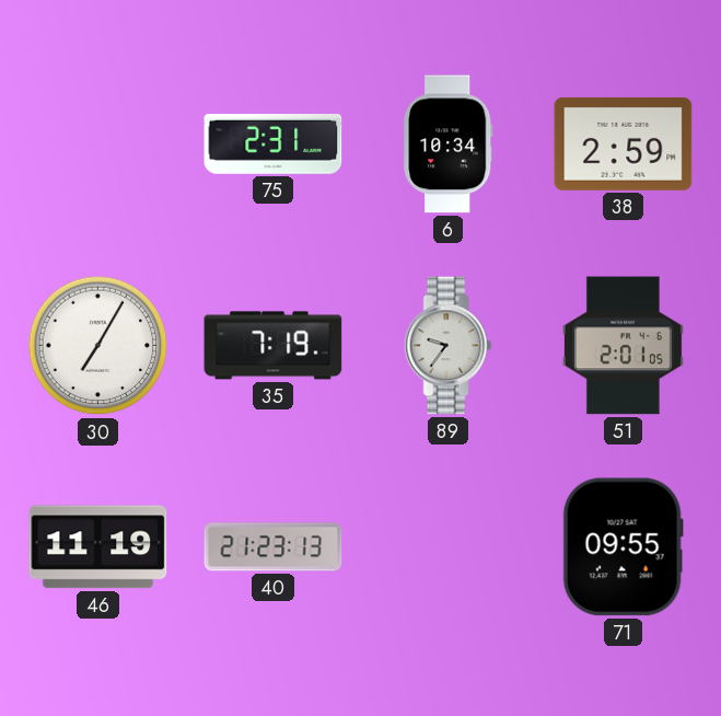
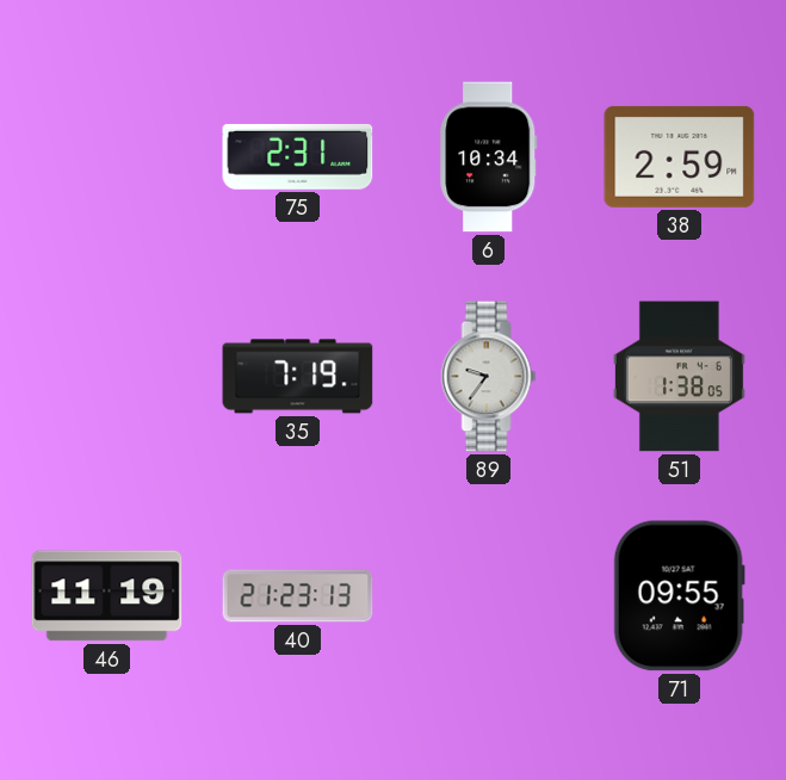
30: 7:05 -> none
51: 2:01 -> 1:38
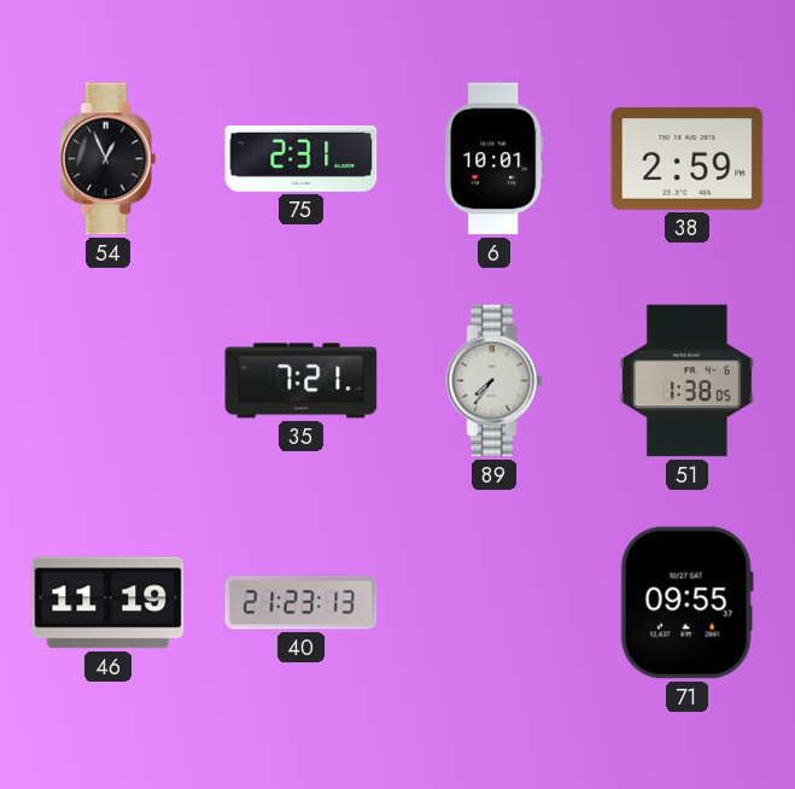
54: none -> 12:56
6: 10:34 -> 10:01
35: 7:19 -> 7:21
89: 9:36 -> 7:36
